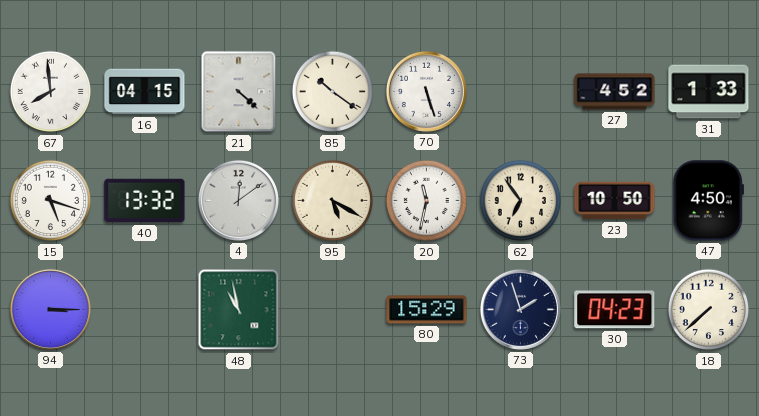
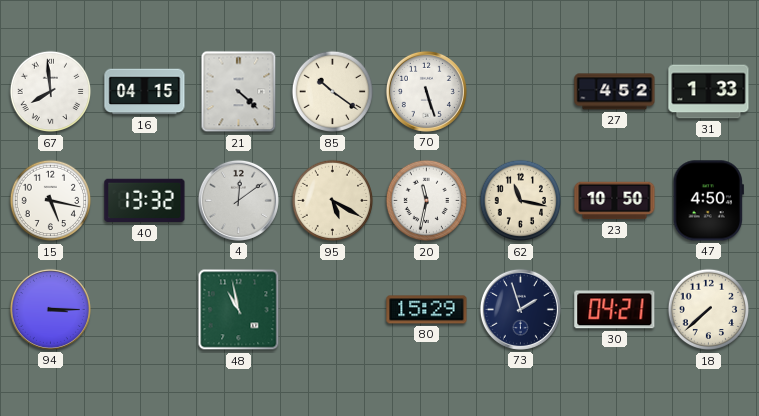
15: 5:18 -> 5:17
62: 6:54 -> 11:17
30: 04:23 -> 04:21
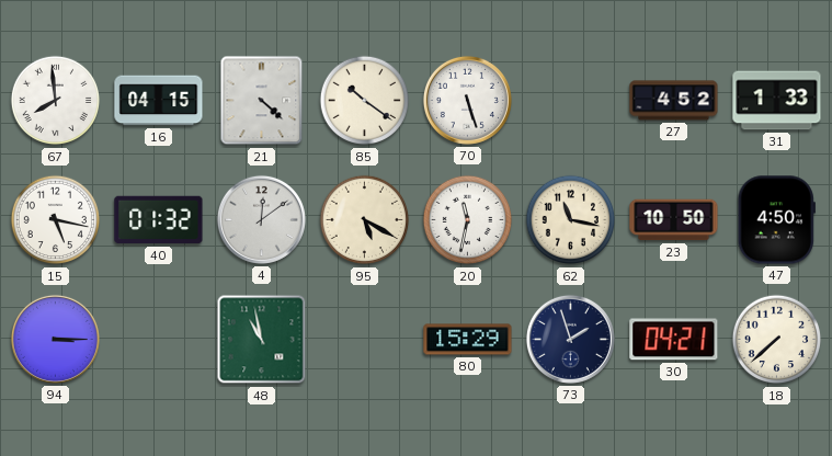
40: 13:32 -> 01:32
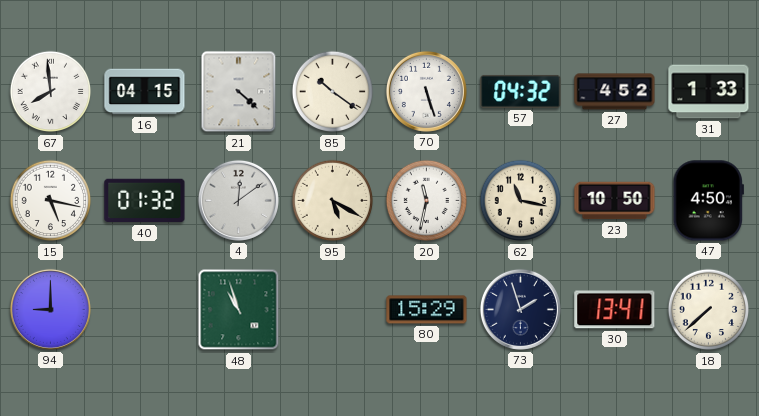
57: none -> 04:32
94: 3:15 -> 9:00
48: 10:58 -> 10:57
30: 04:21 -> 13:41
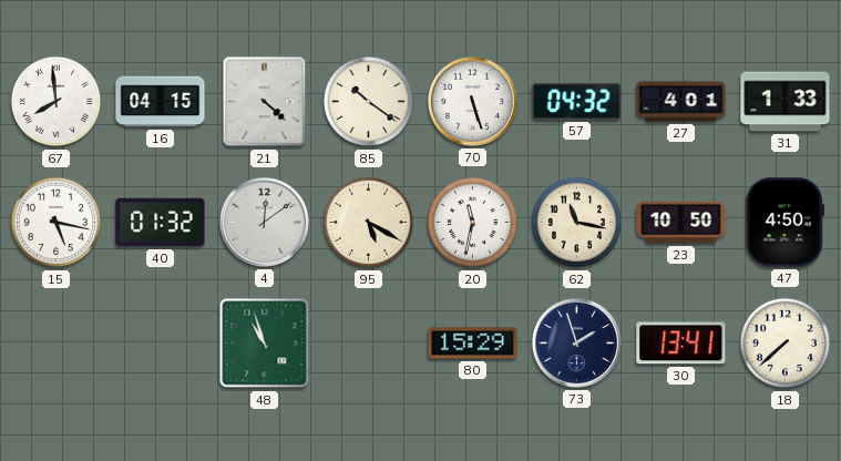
27: 4:52 -> 4:01
94: 9:00 -> none
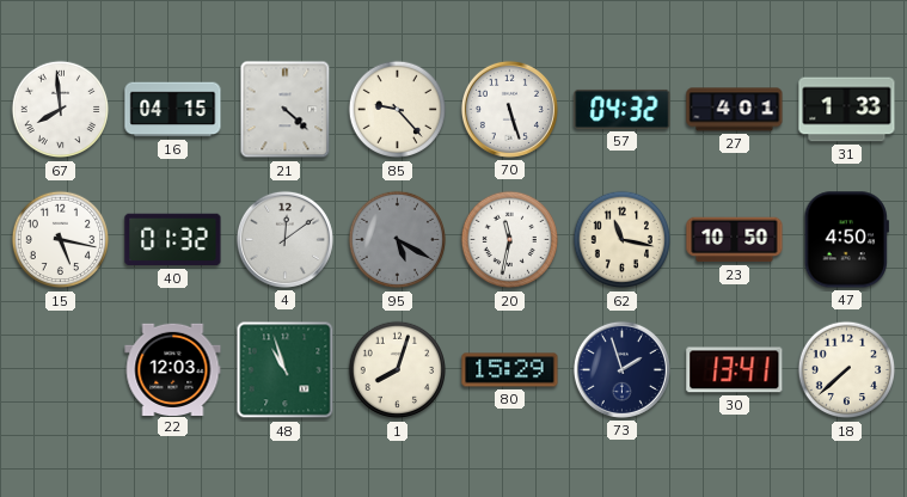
85: 10:21 -> 9:23
95 dial: cream -> grey
22: none -> 12:03
1: none -> 8:03
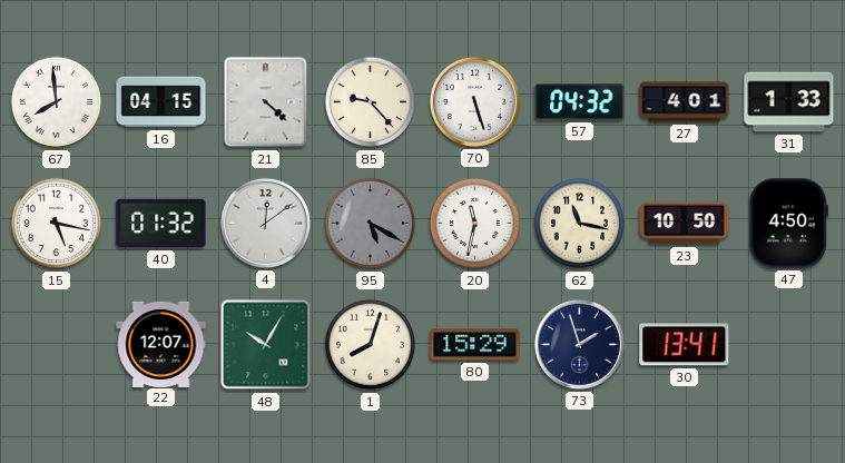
22: 12:03 -> 12:07
48: 10:57 -> 10:05
18: 7:38 -> none
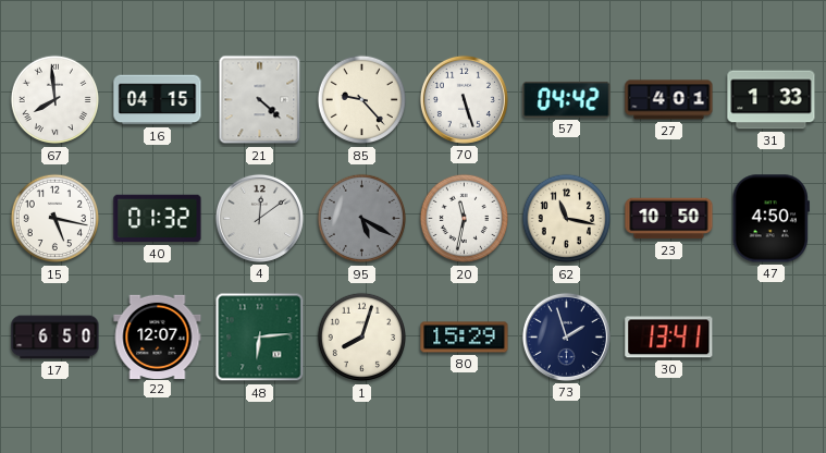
57: 04:32 -> 04:42
17: none -> 6:50
48: 10:05 -> 6:14
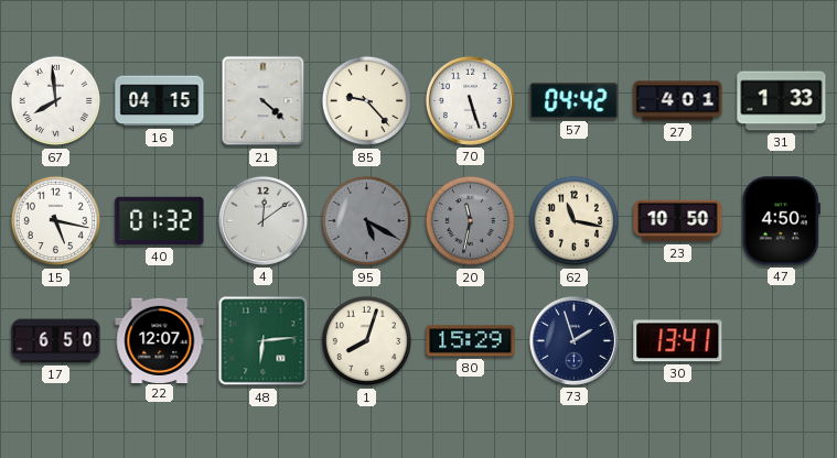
20 dial: white -> grey
